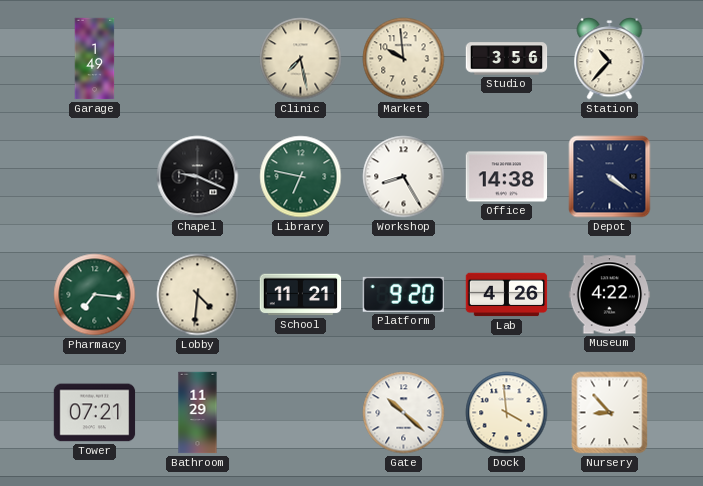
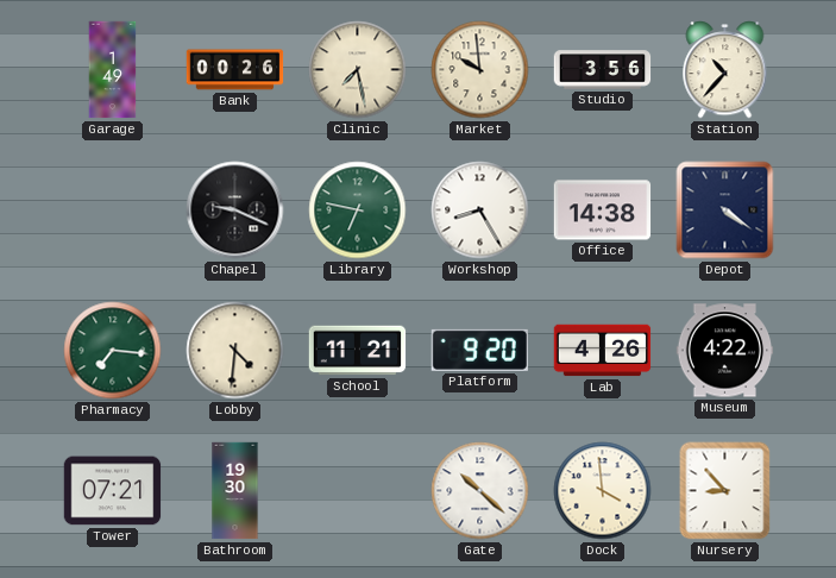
Bank: none -> 00:26
Bathroom: 11:29 -> 19:30
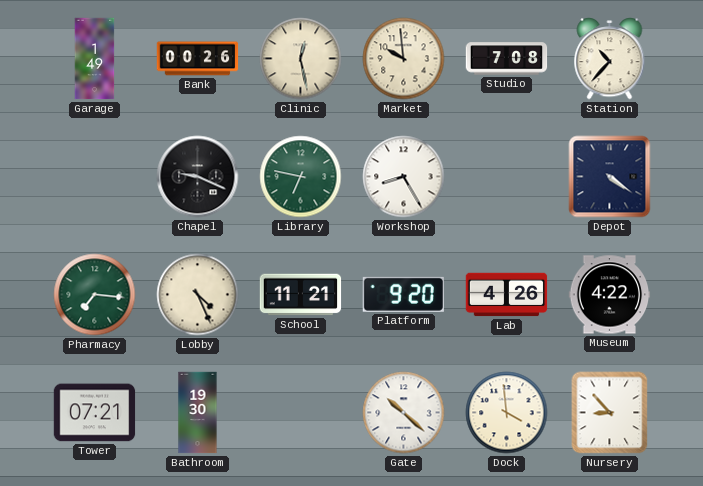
Clinic: 7:28 -> 12:28
Studio: 3:56 -> 7:08
Office: 14:38 -> none
Lobby: 4:31 -> 4:26
